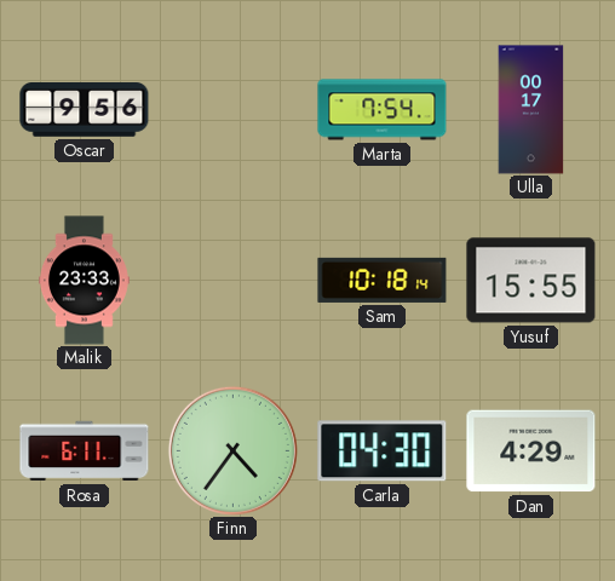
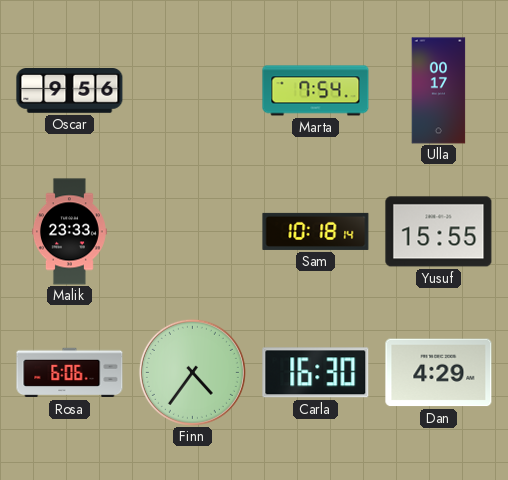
Rosa: 6:11 -> 6:06
Carla: 04:30 -> 16:30
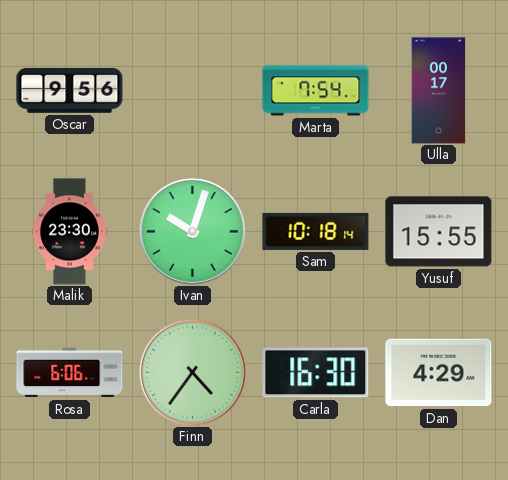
Malik: 23:33 -> 23:30
Ivan: none -> 10:03
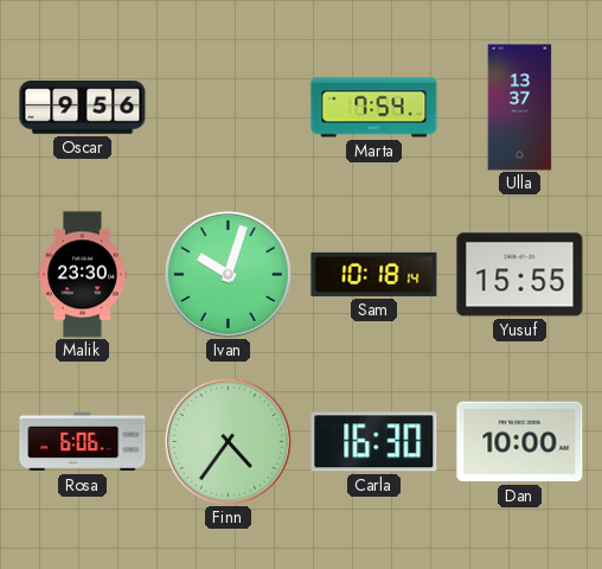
Ulla: 00:17 -> 13:37
Dan: 4:29 -> 10:00
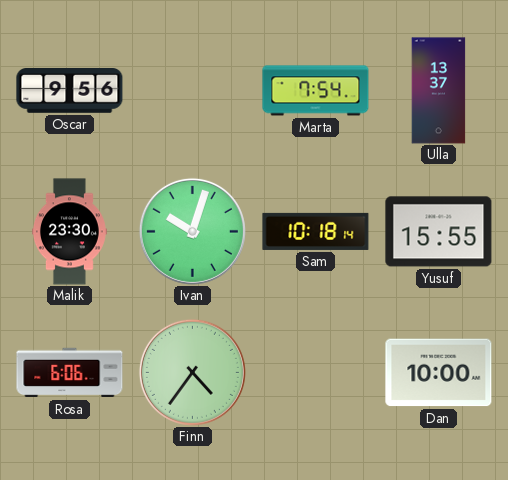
Carla: 16:30 -> none
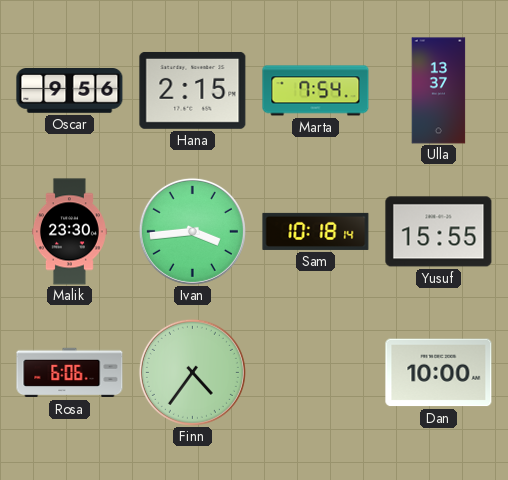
Hana: none -> 2:15
Ivan: 10:03 -> 3:44
